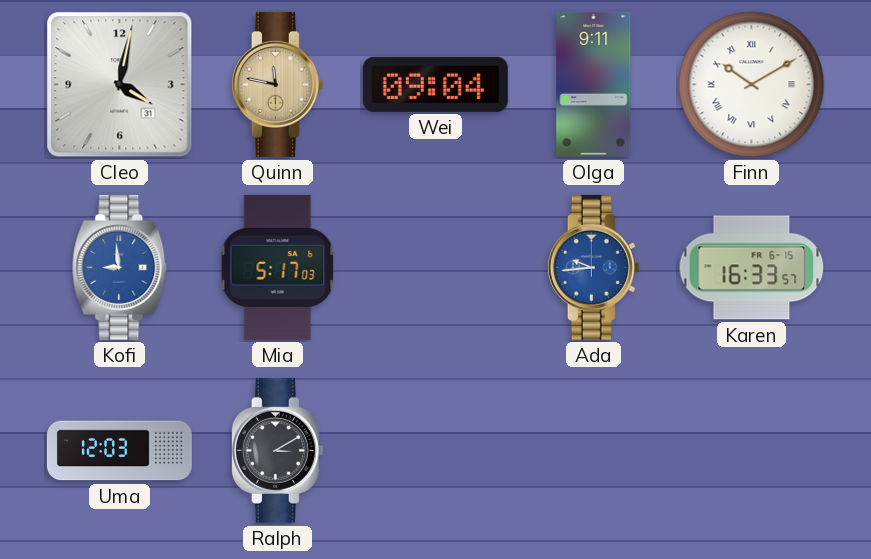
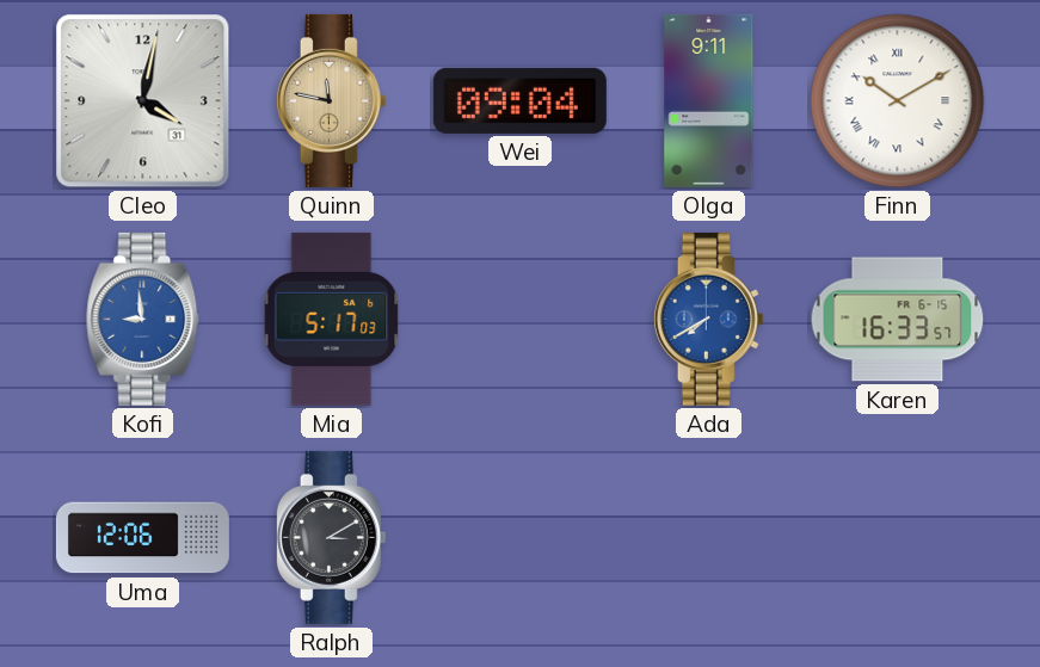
Ada: 9:44 -> 7:40
Uma: 12:03 -> 12:06
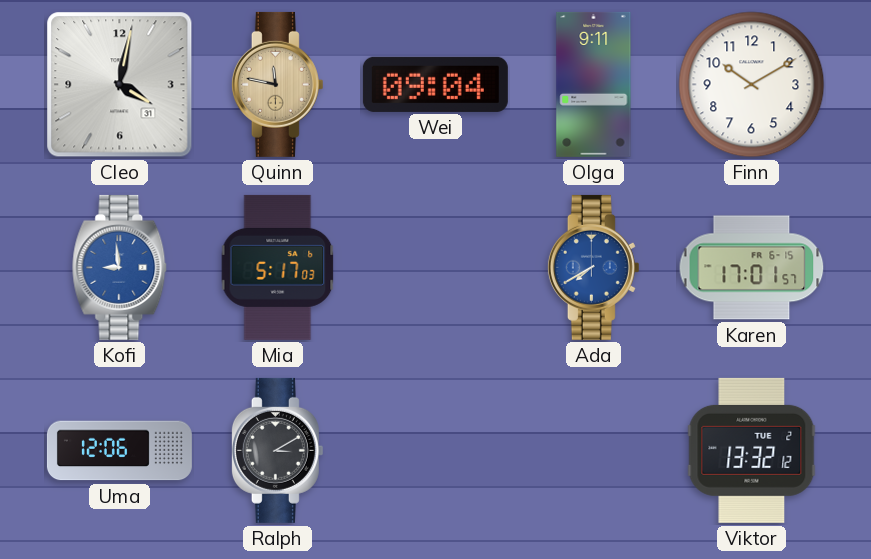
Finn numerals: Roman -> Arabic
Karen: 16:33 -> 17:01
Viktor: none -> 13:32
